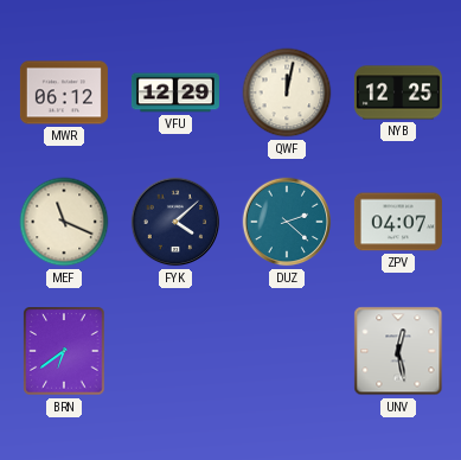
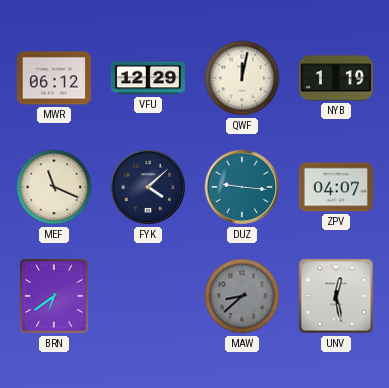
NYB: 12:25 -> 1:19
DUZ: 2:22 -> 9:16
MAW: none -> 8:38
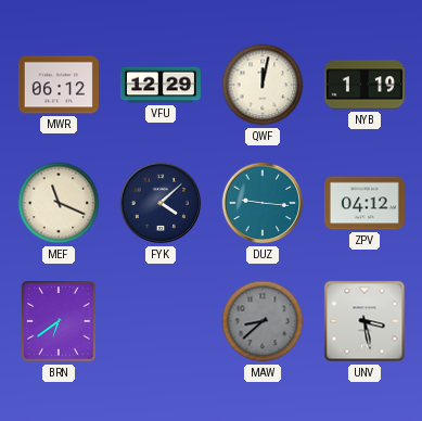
ZPV: 04:07 -> 04:12
UNV: 12:28 -> 3:28
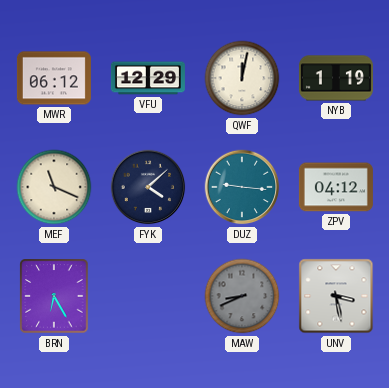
BRN: 6:39 -> 6:25
MAW: 8:38 -> 8:41
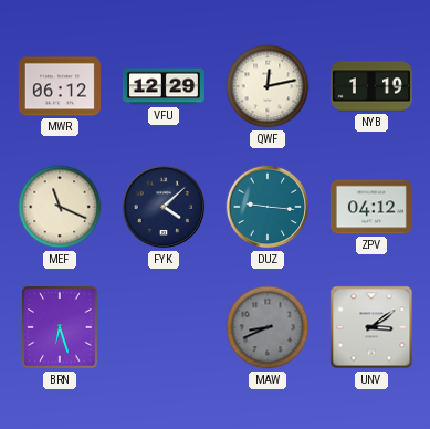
QWF: 12:02 -> 12:13
BRN: 6:25 -> 6:27
UNV: 3:28 -> 3:09
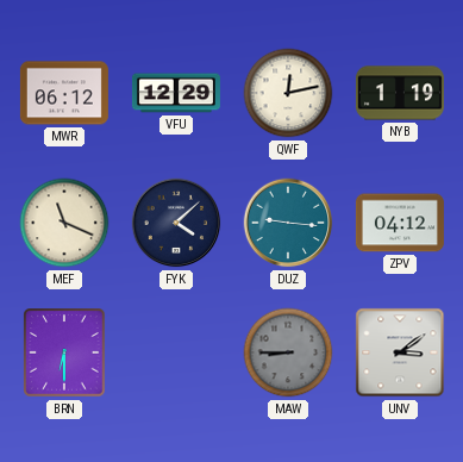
BRN: 6:27 -> 6:30
MAW: 8:41 -> 8:45
